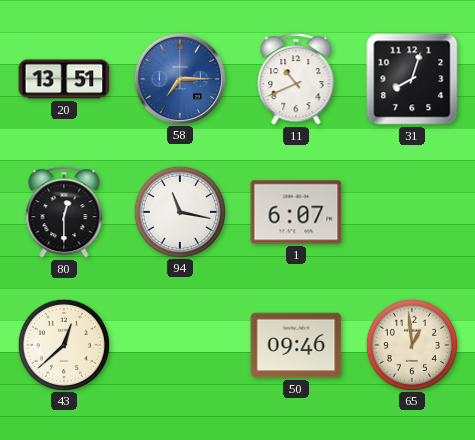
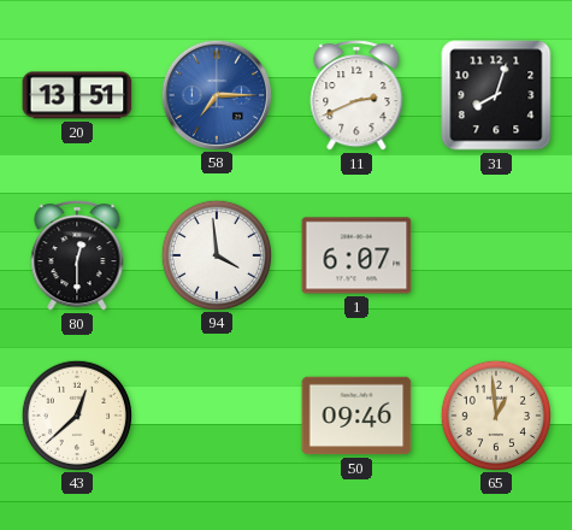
11: 10:41 -> 2:41
94: 11:17 -> 3:59
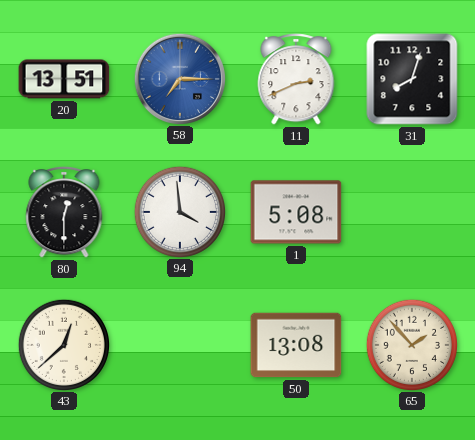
1: 6:07 -> 5:08
50: 09:46 -> 13:08
65: 12:59 -> 1:53
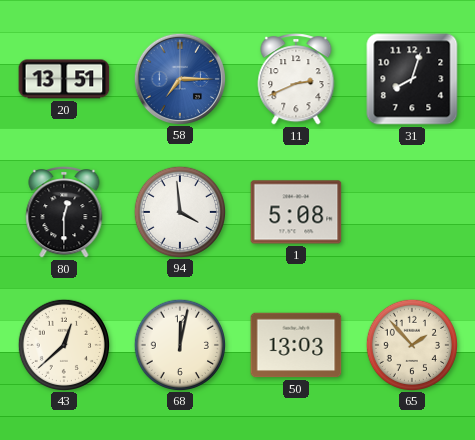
68: none -> 12:02
50: 13:08 -> 13:03
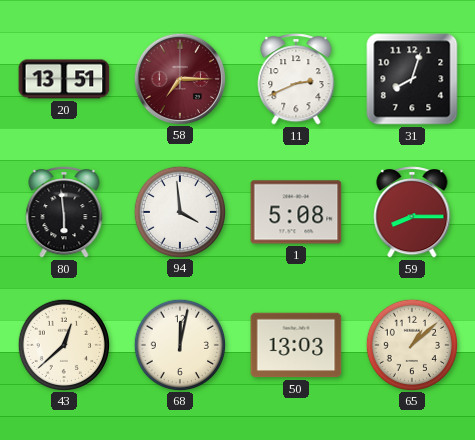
58 dial: blue -> burgundy
80: 12:30 -> 5:59
59: none -> 8:15
65: 1:53 -> 1:08
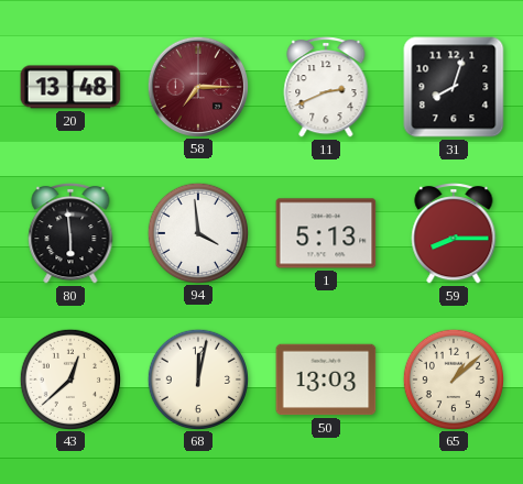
20: 13:51 -> 13:48
1: 5:08 -> 5:13
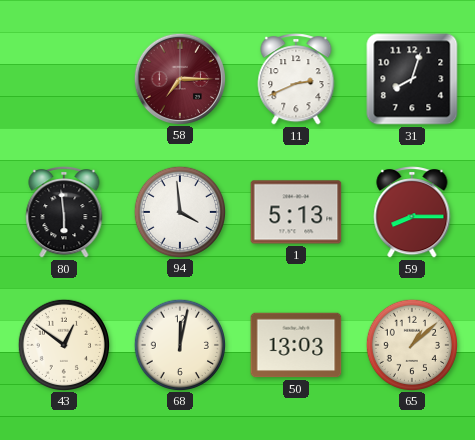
20: 13:48 -> none
43: 12:38 -> 12:51
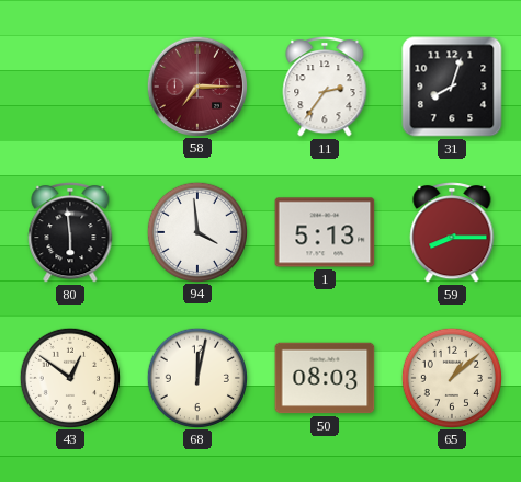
11: 2:41 -> 2:36
50: 13:03 -> 08:03
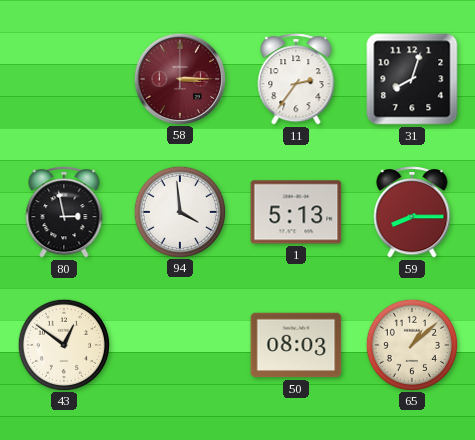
58: 7:15 -> 3:15
80: 5:59 -> 2:58
68: 12:02 -> none
